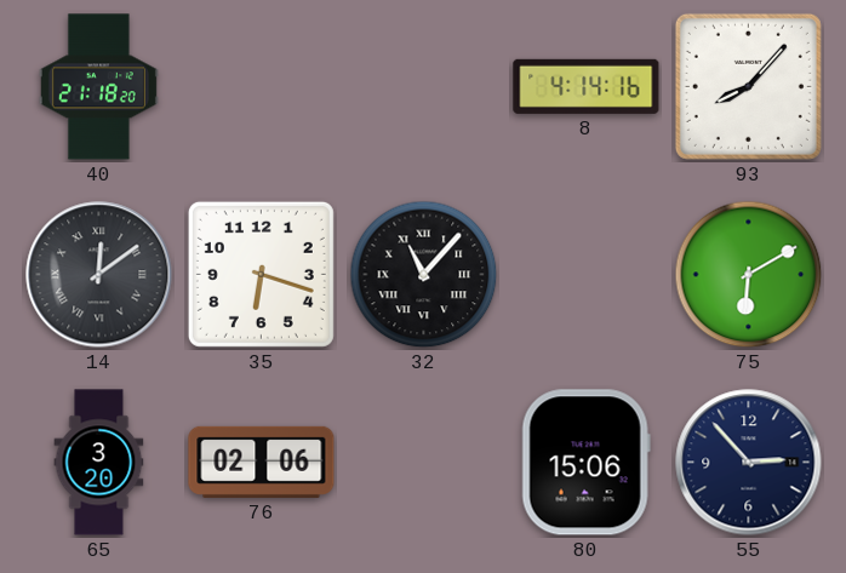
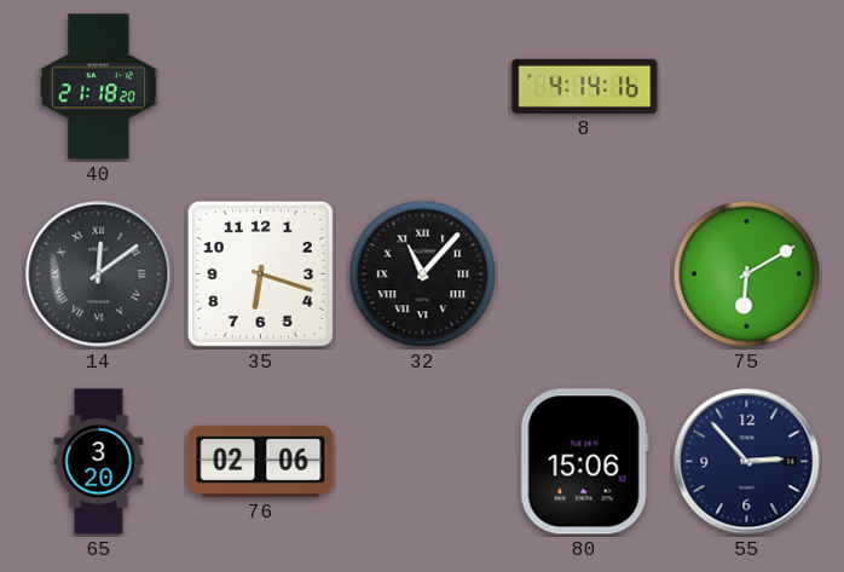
93: 8:07 -> none
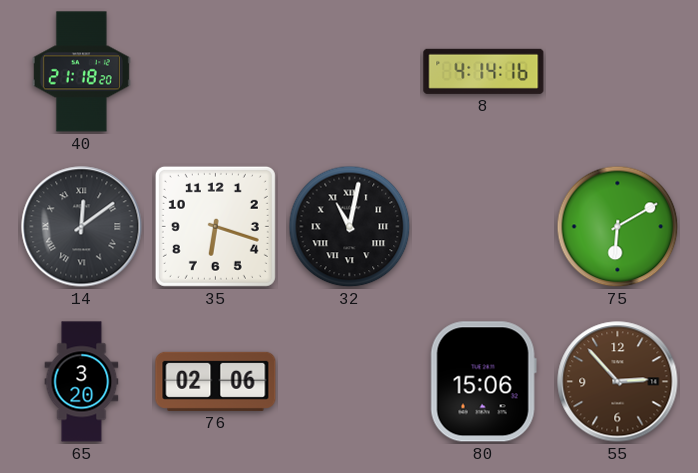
32: 11:07 -> 11:02
55 dial: navy -> brown
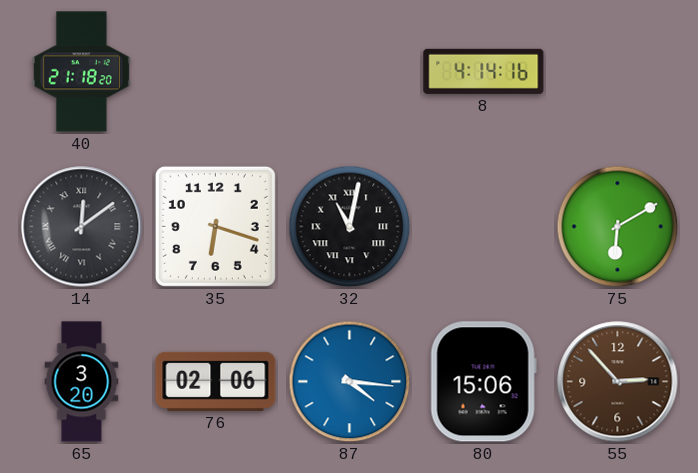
87: none -> 4:16
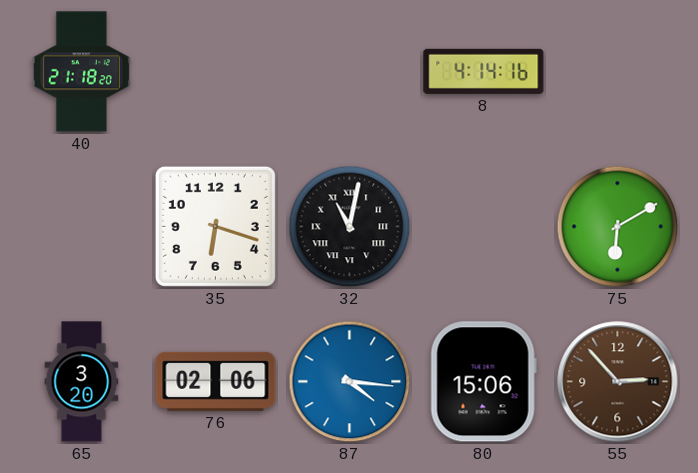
14: 12:09 -> none
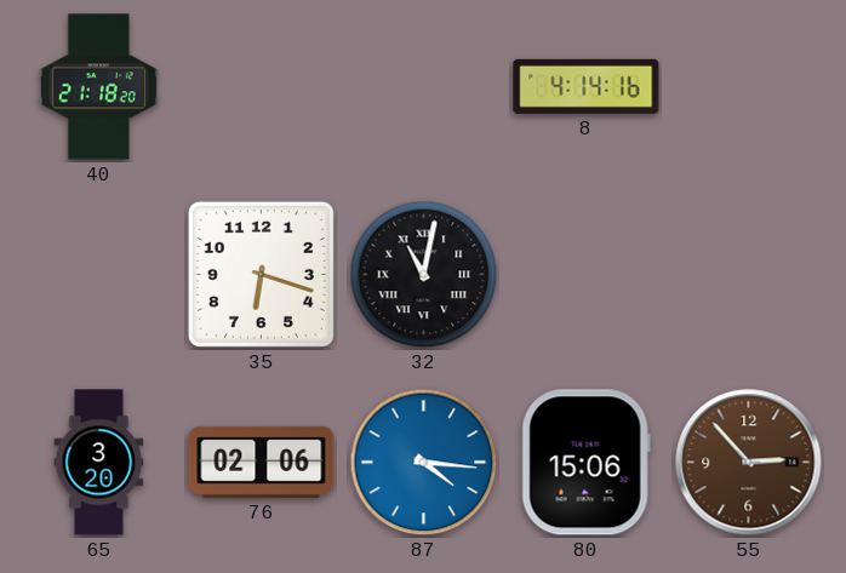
75: 6:10 -> none
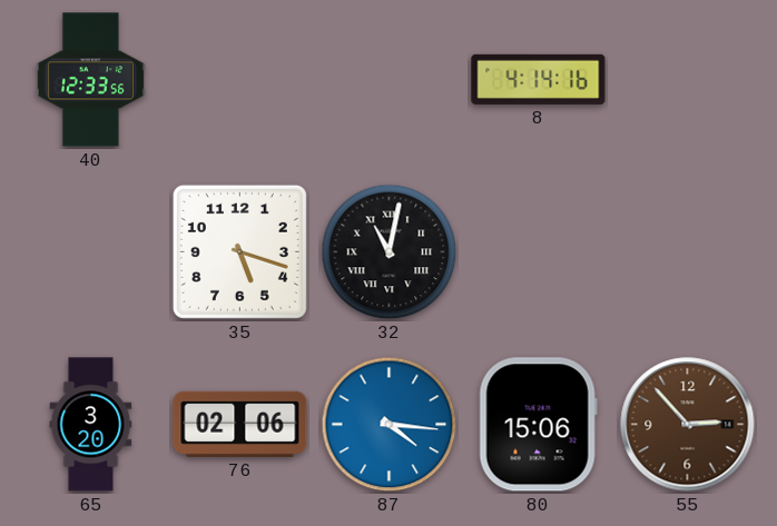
40: 21:18 -> 12:33
35: 6:18 -> 5:18
